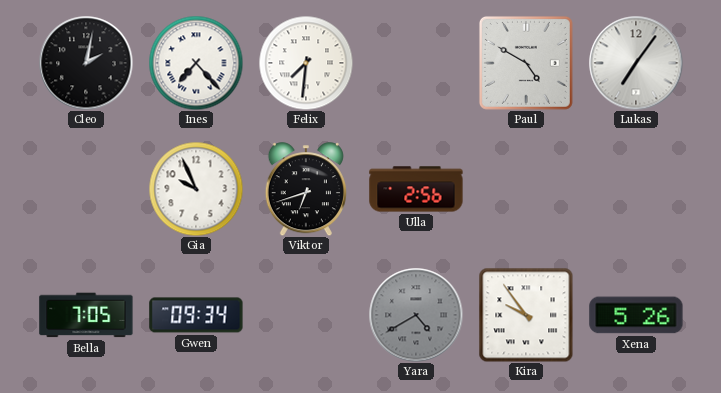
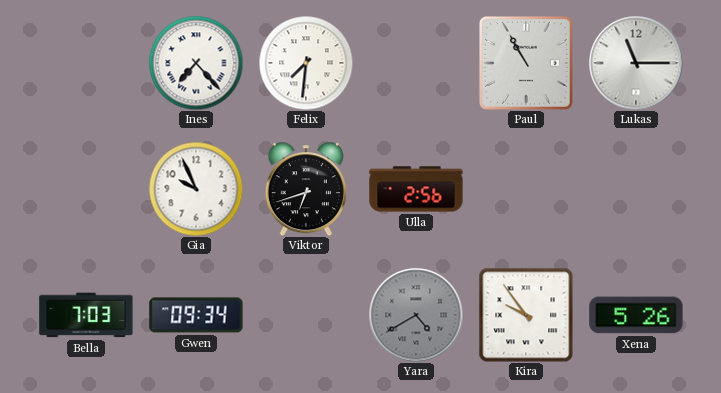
Cleo: 2:02 -> none
Paul: 4:50 -> 10:55
Lukas: 7:06 -> 11:15
Bella: 7:05 -> 7:03
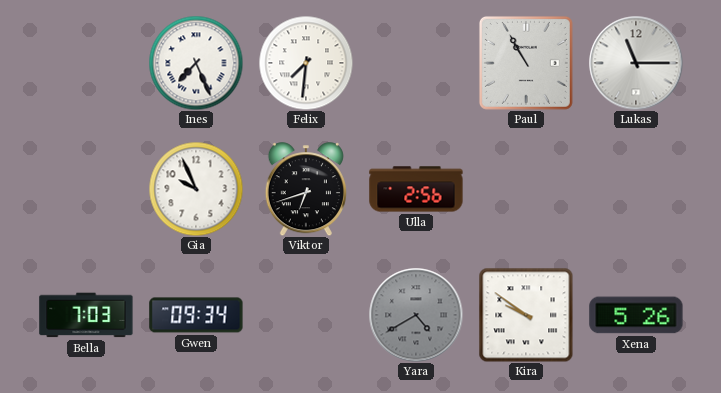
Ines: 7:23 -> 7:26
Kira: 9:54 -> 9:51
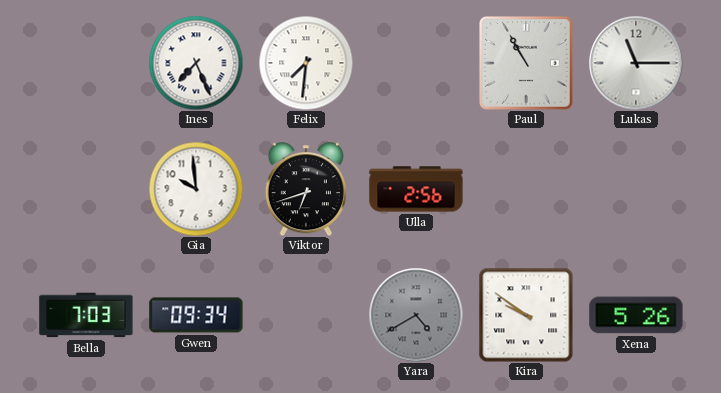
Gia: 9:56 -> 9:59
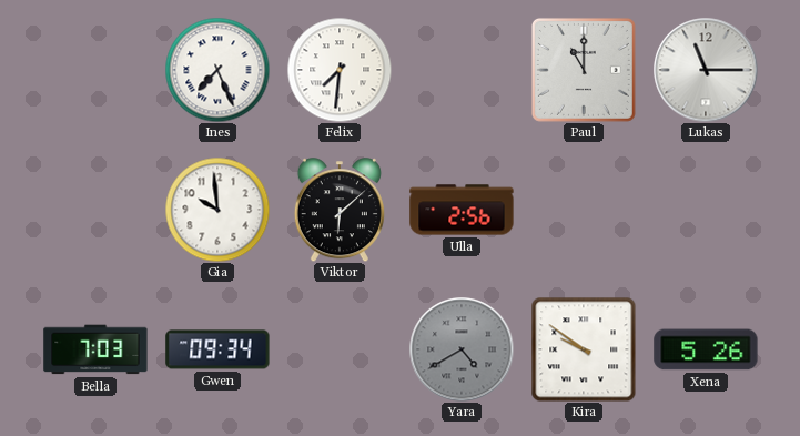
Paul: 10:55 -> 11:00
Viktor: 6:42 -> 6:08
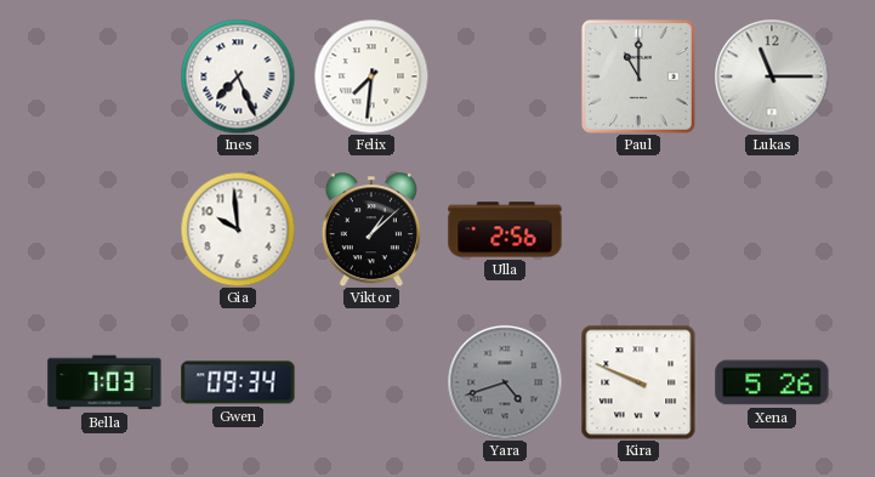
Viktor: 6:08 -> 1:08
Yara: 4:40 -> 4:42
Kira: 9:51 -> 9:49
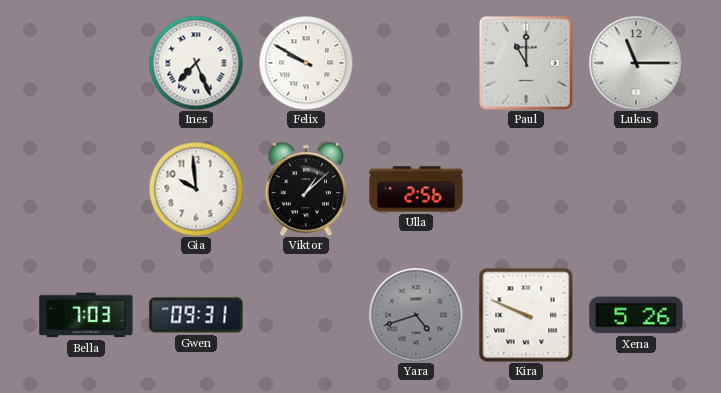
Felix: 7:31 -> 9:50
Gwen: 09:34 -> 09:31
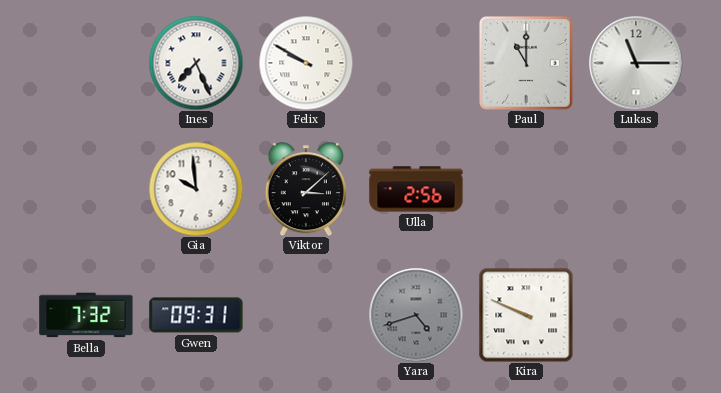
Viktor: 1:08 -> 3:08
Bella: 7:03 -> 7:32
Xena: 5:26 -> none
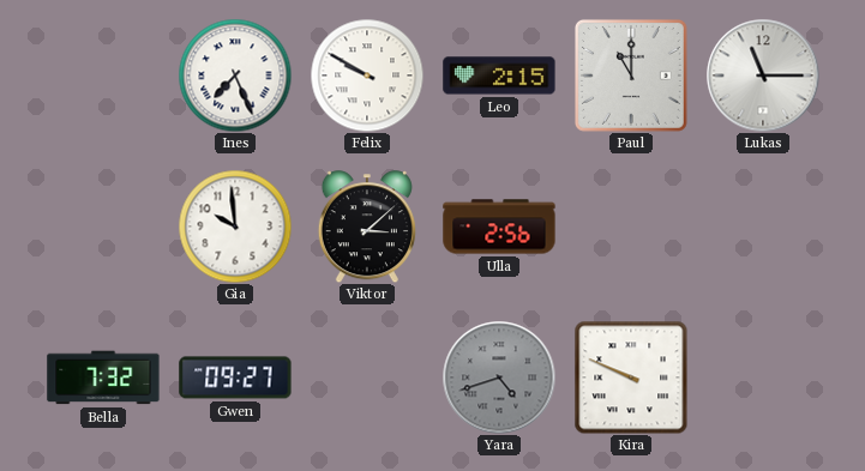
Leo: none -> 2:15
Gwen: 09:31 -> 09:27
